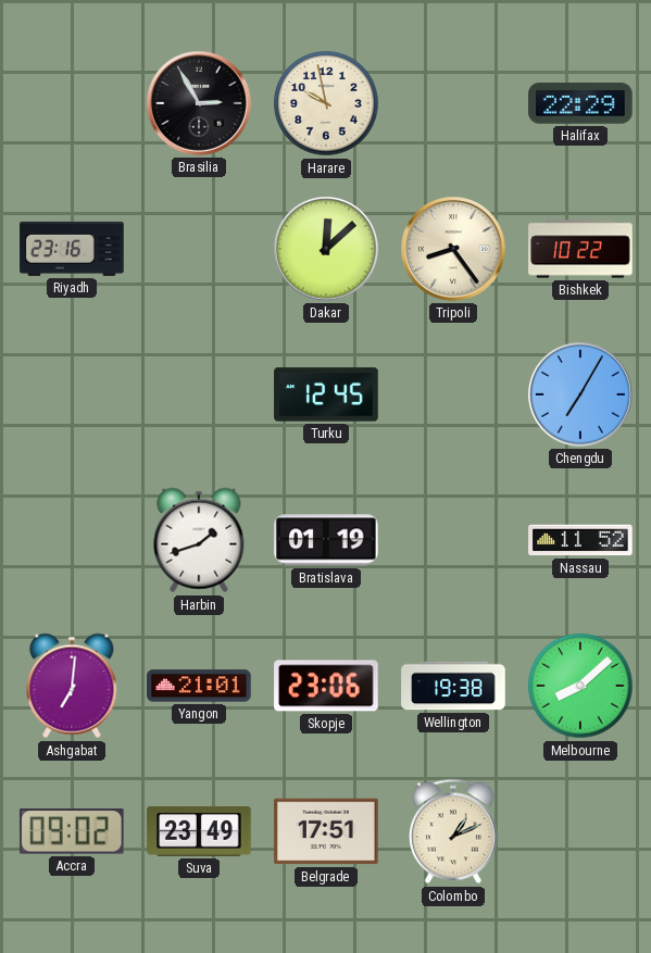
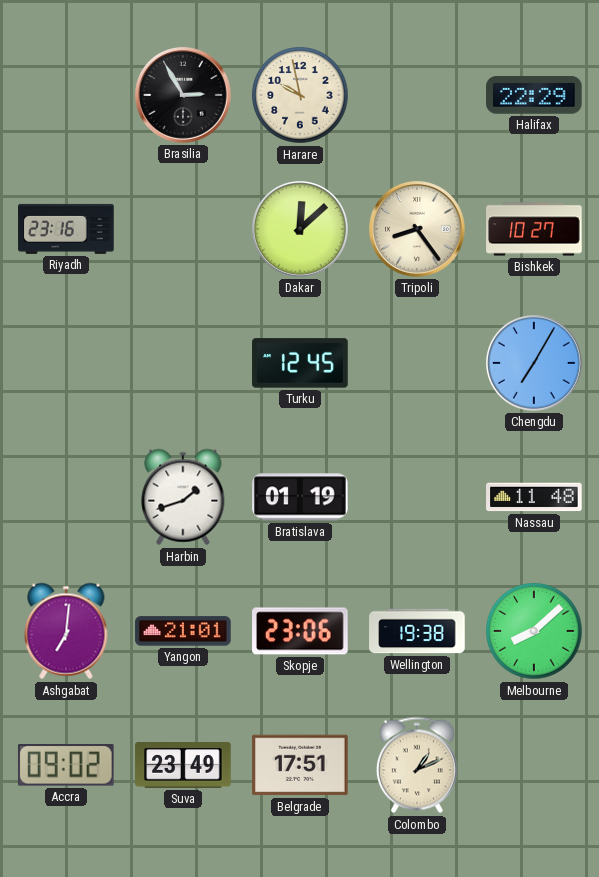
Bishkek: 10:22 -> 10:27
Nassau: 11:52 -> 11:48
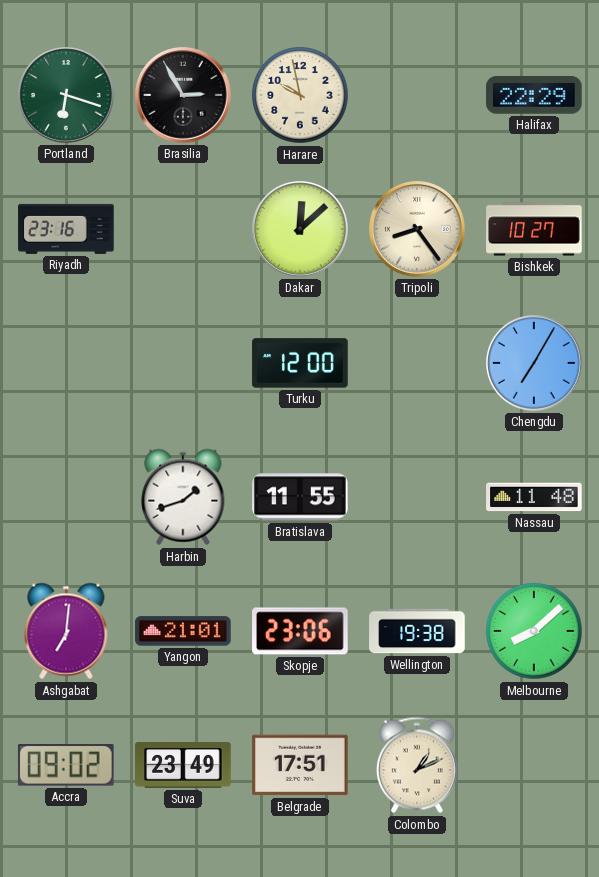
Portland: none -> 6:18
Turku: 12:45 -> 12:00
Bratislava: 01:19 -> 11:55
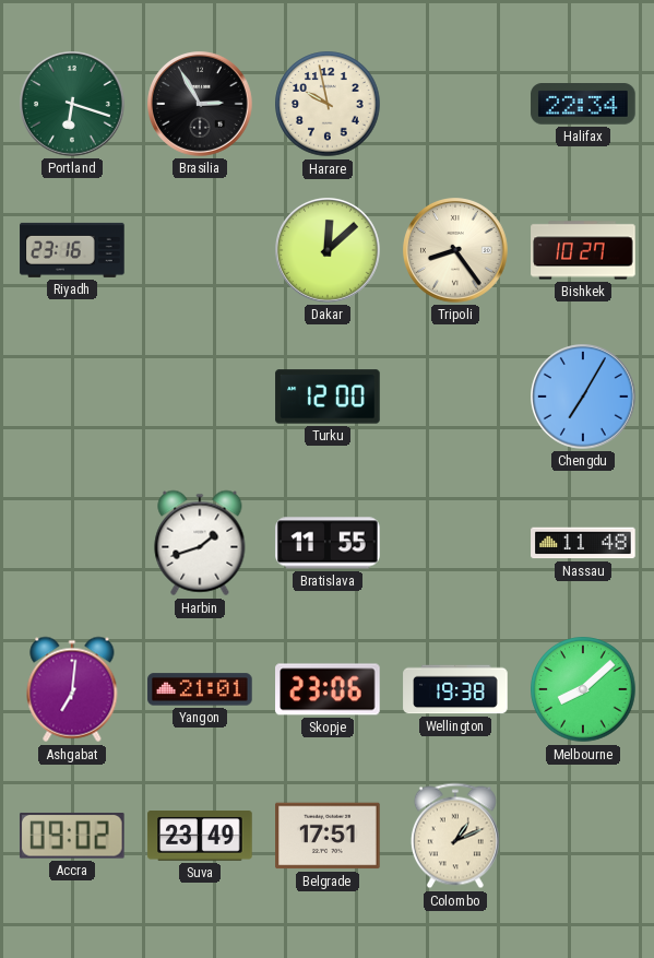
Halifax: 22:29 -> 22:34
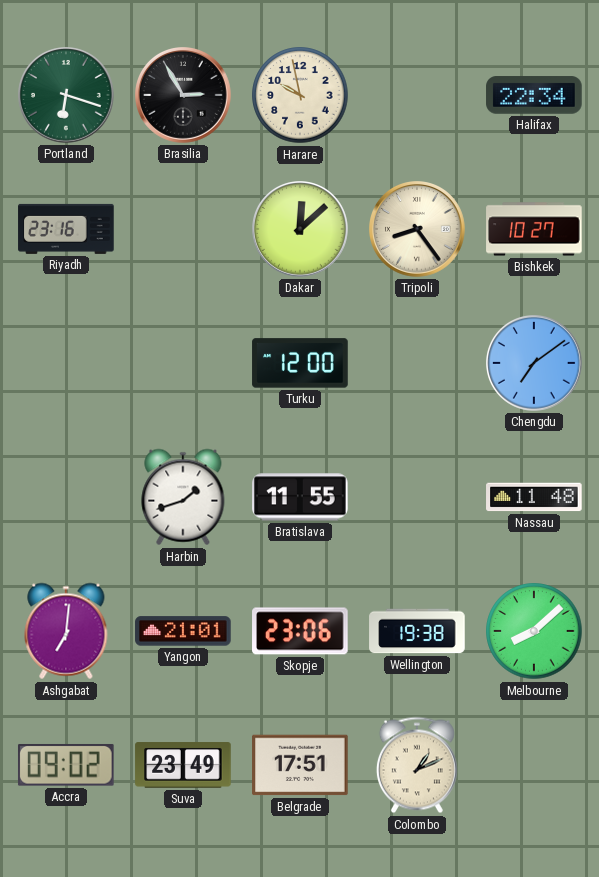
Chengdu: 7:05 -> 7:09
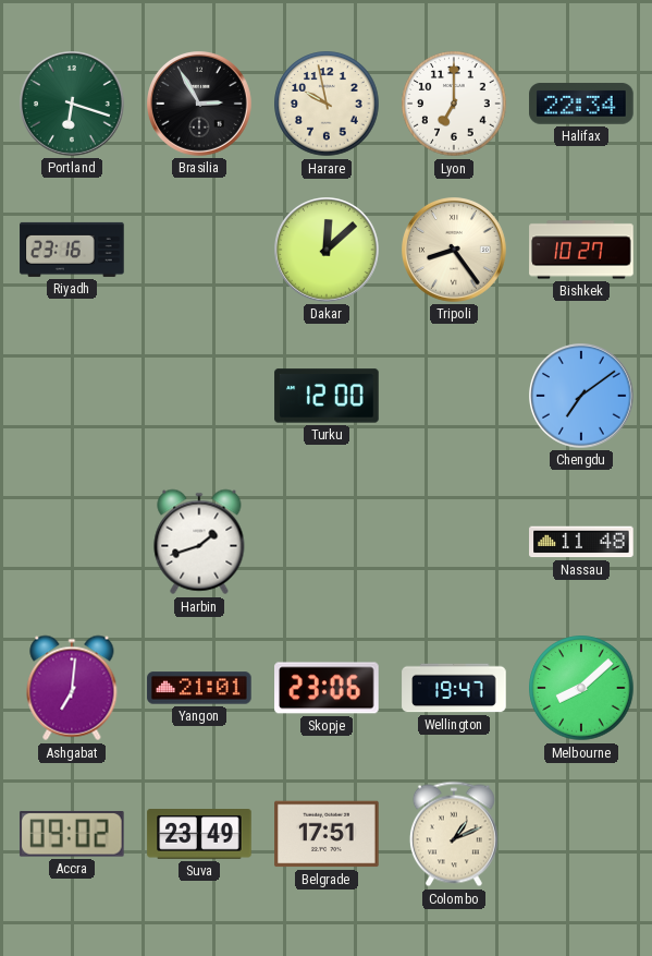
Lyon: none -> 7:00
Bratislava: 11:55 -> none
Wellington: 19:38 -> 19:47
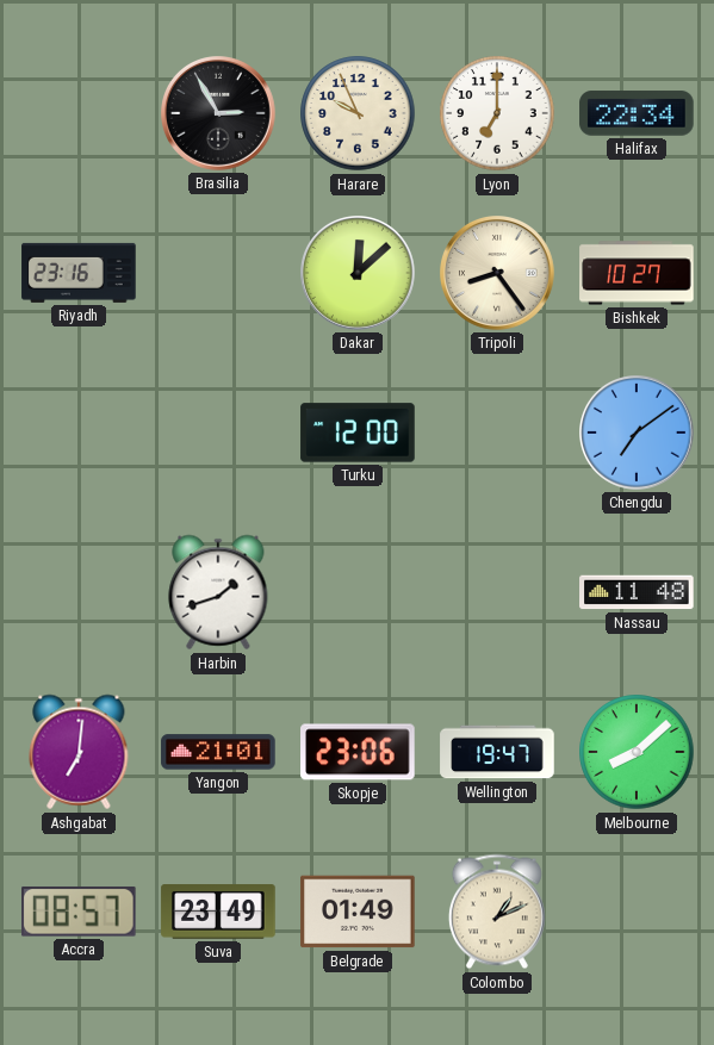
Portland: 6:18 -> none
Harare: 9:58 -> 9:56
Accra: 09:02 -> 08:57
Belgrade: 17:51 -> 01:49
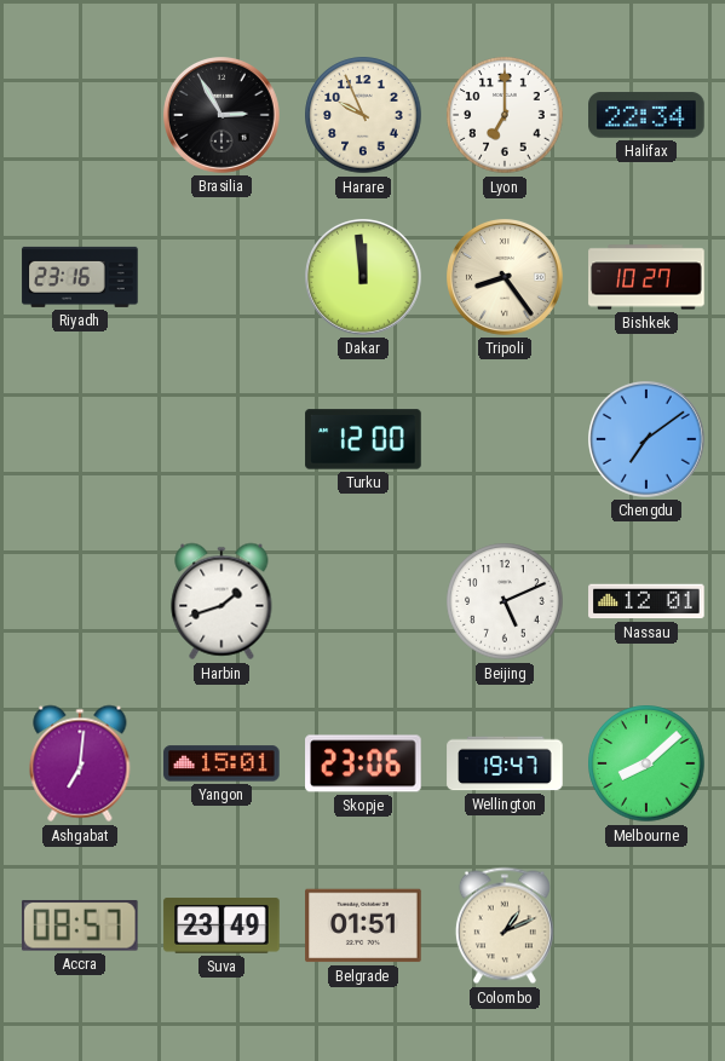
Dakar: 12:08 -> 11:59
Beijing: none -> 5:11
Nassau: 11:48 -> 12:01
Yangon: 21:01 -> 15:01
Belgrade: 01:49 -> 01:51
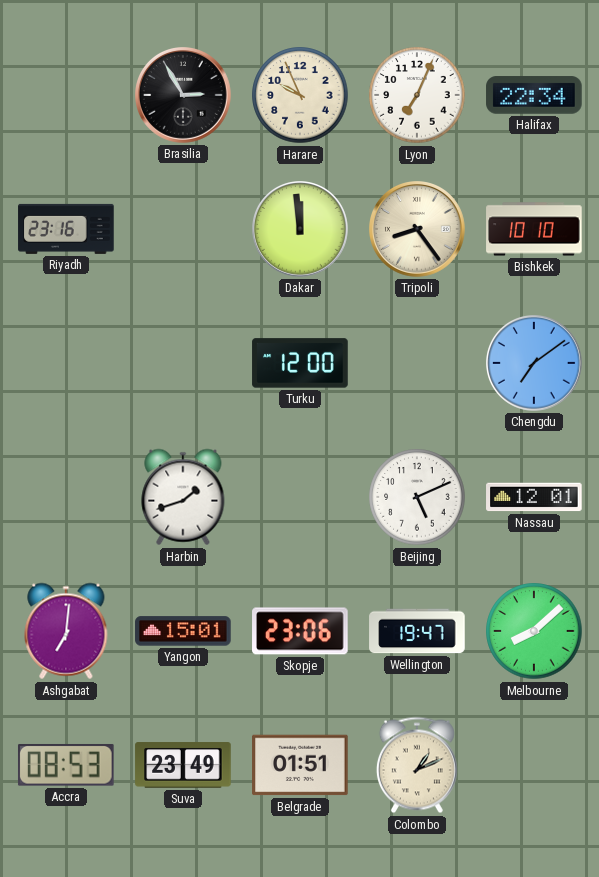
Lyon: 7:00 -> 7:04
Bishkek: 10:27 -> 10:10
Accra: 08:57 -> 08:53
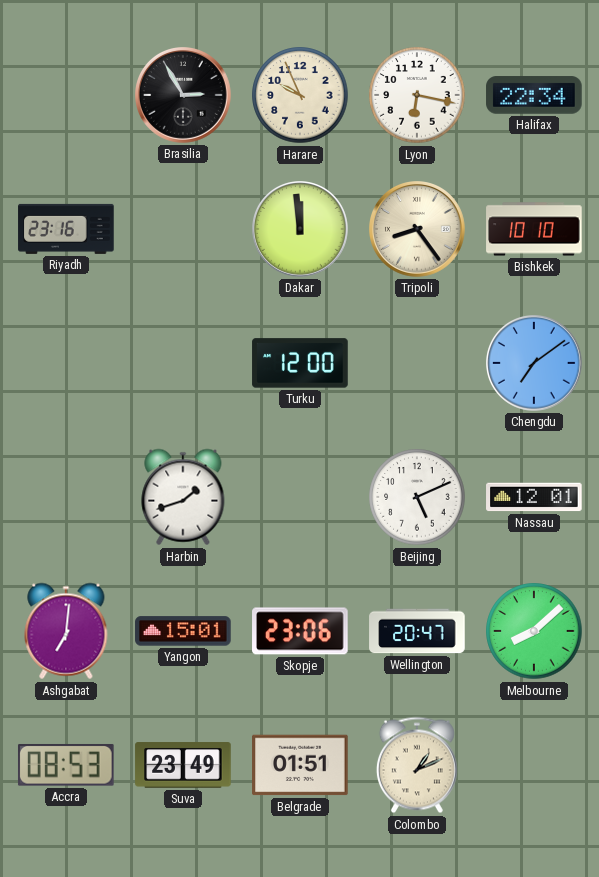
Lyon: 7:04 -> 6:17
Wellington: 19:47 -> 20:47
